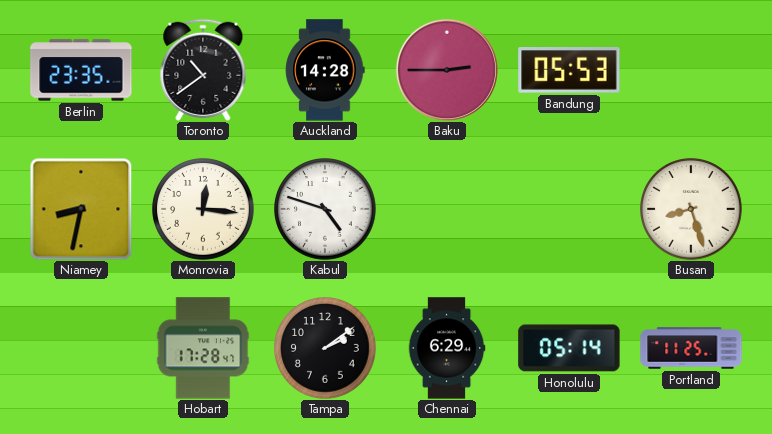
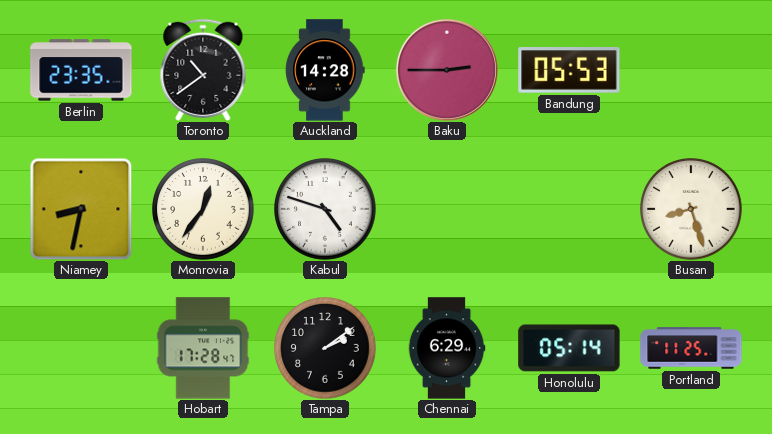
Monrovia: 12:16 -> 12:36
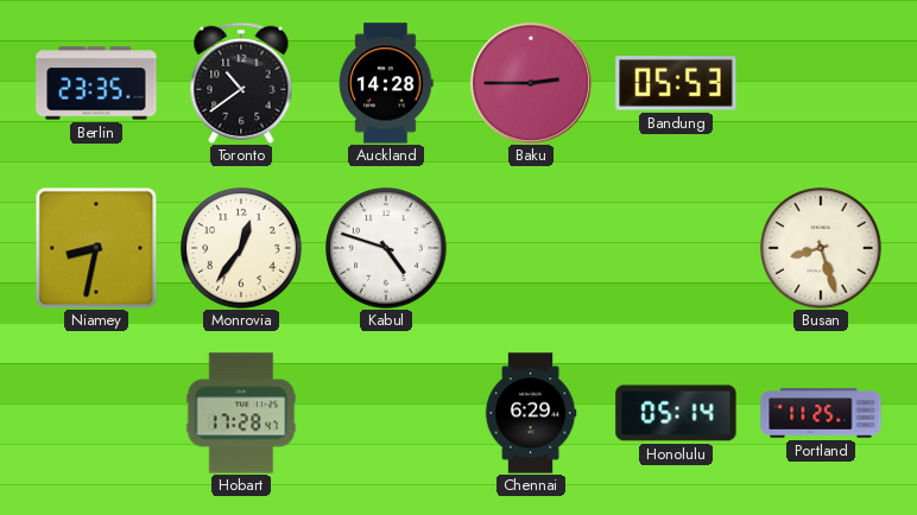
Tampa: 2:09 -> none
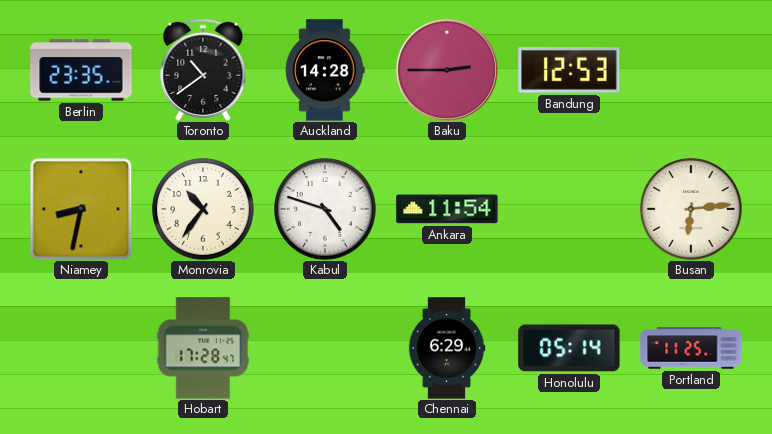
Bandung: 05:53 -> 12:53
Monrovia: 12:36 -> 10:36
Ankara: none -> 11:54
Busan: 8:27 -> 6:14
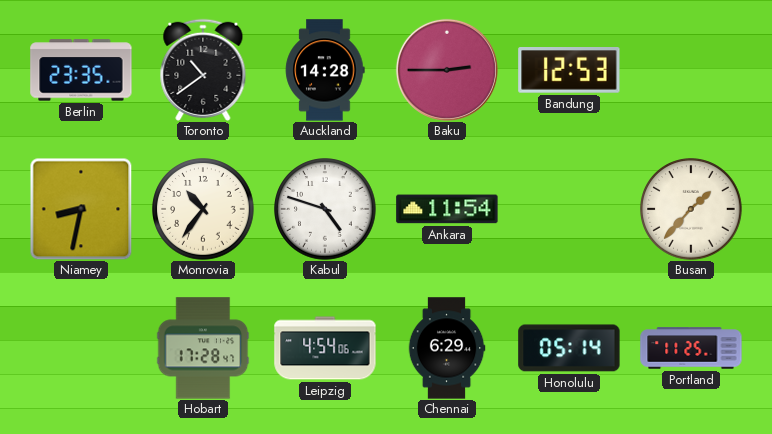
Busan: 6:14 -> 1:37
Leipzig: none -> 4:54
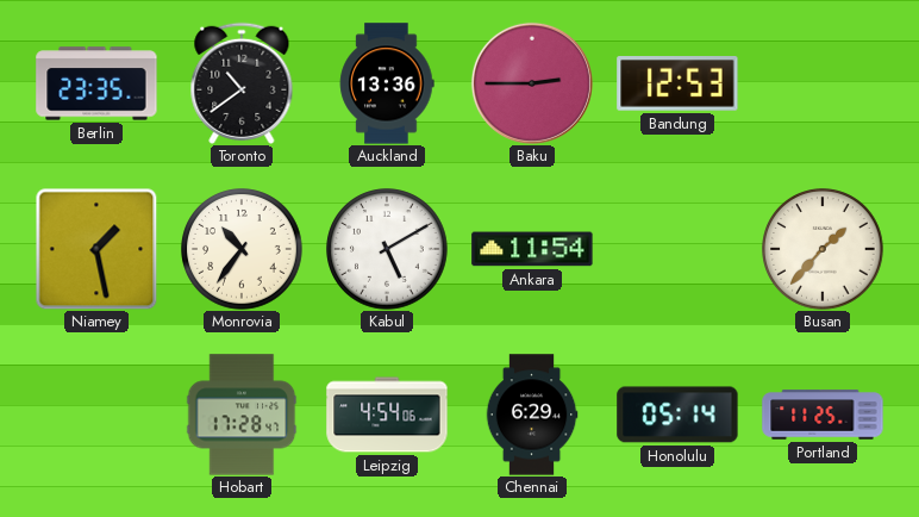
Auckland: 14:28 -> 13:36
Niamey: 8:32 -> 1:28
Kabul: 4:48 -> 5:10
